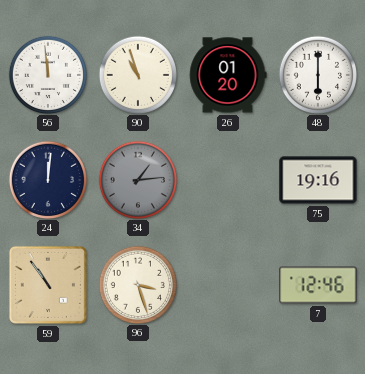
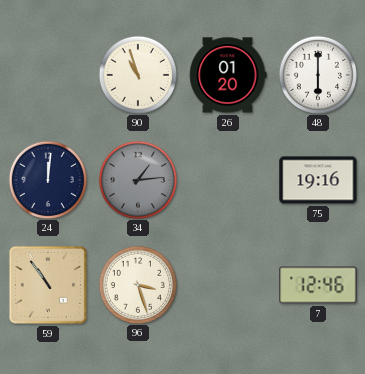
56: 11:59 -> none
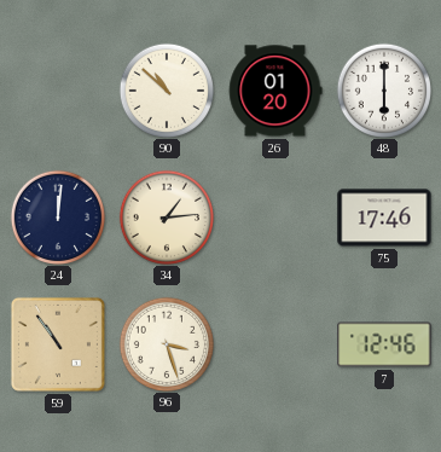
90: 10:57 -> 10:52
34 dial: grey -> cream
75: 19:16 -> 17:46
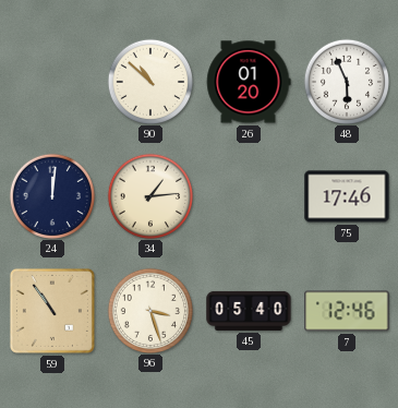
48: 6:00 -> 5:56
45: none -> 05:40
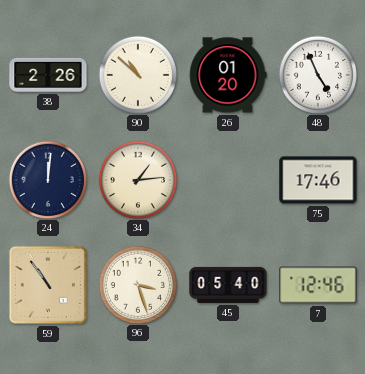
38: none -> 2:26
48: 5:56 -> 4:56
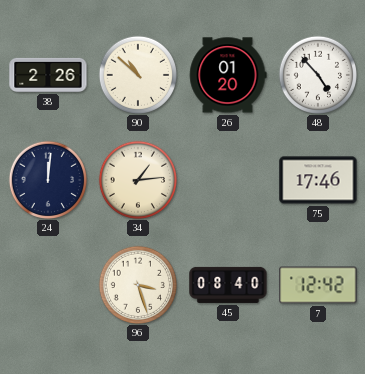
48: 4:56 -> 4:53
59: 10:54 -> none
45: 05:40 -> 08:40
7: 12:46 -> 12:42
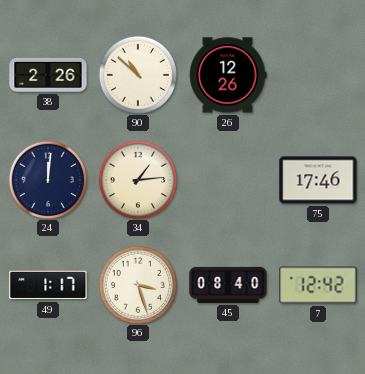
26: 01:20 -> 12:26
48: 4:53 -> none
49: none -> 1:17
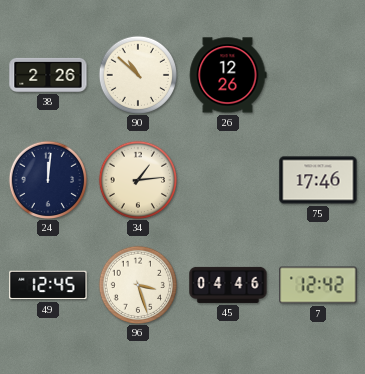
49: 1:17 -> 12:45
45: 08:40 -> 04:46
